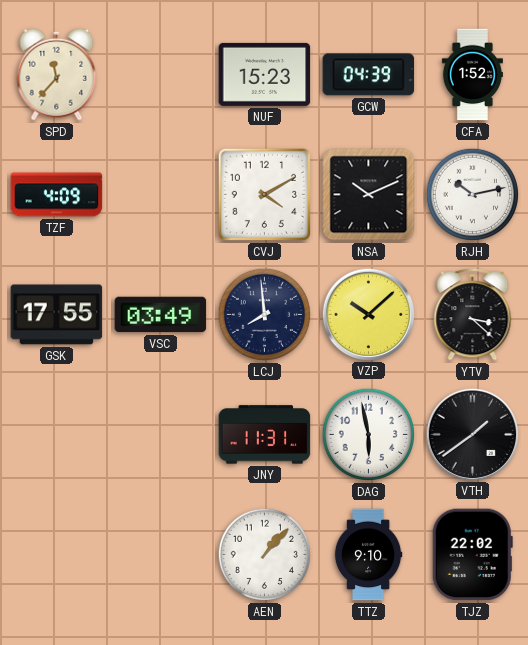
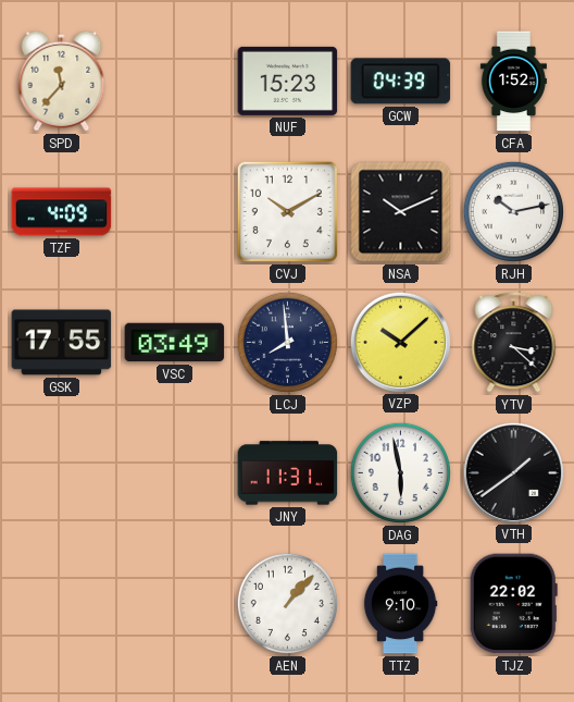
CVJ: 4:10 -> 10:10
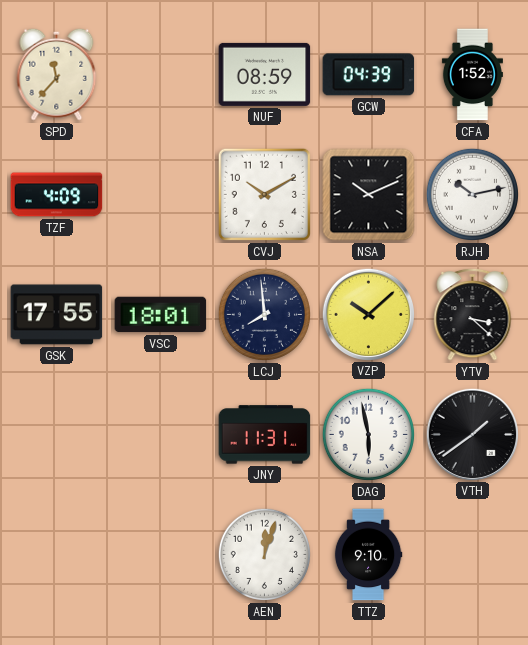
NUF: 15:23 -> 08:59
VSC: 03:49 -> 18:01
AEN: 1:07 -> 12:03
TJZ: 22:02 -> none
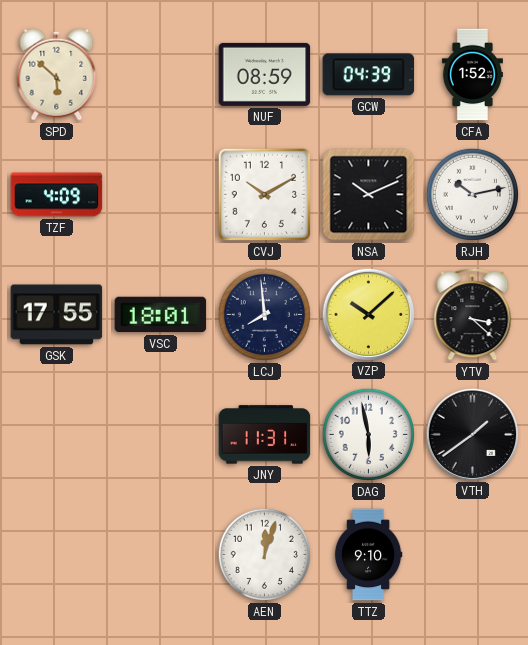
SPD: 11:37 -> 5:52
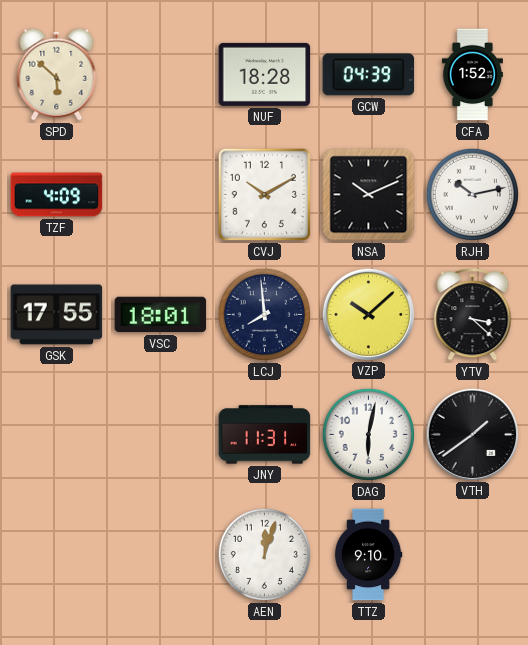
NUF: 08:59 -> 18:28
DAG: 5:58 -> 6:02
